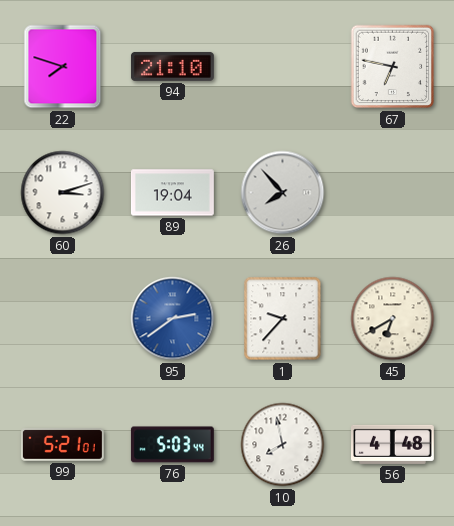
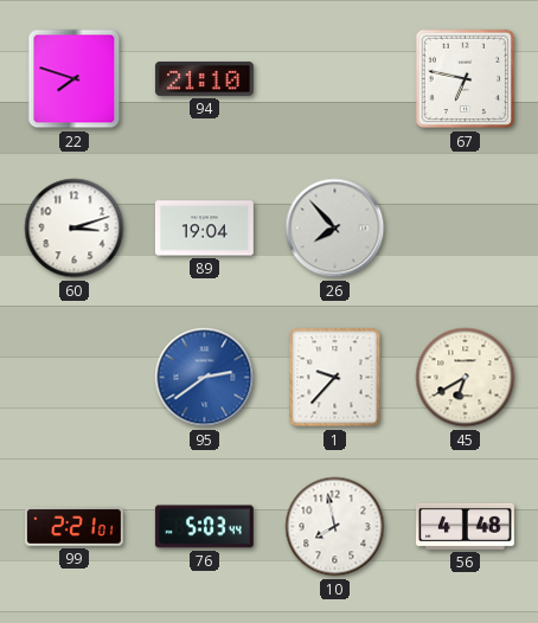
99: 5:21 -> 2:21
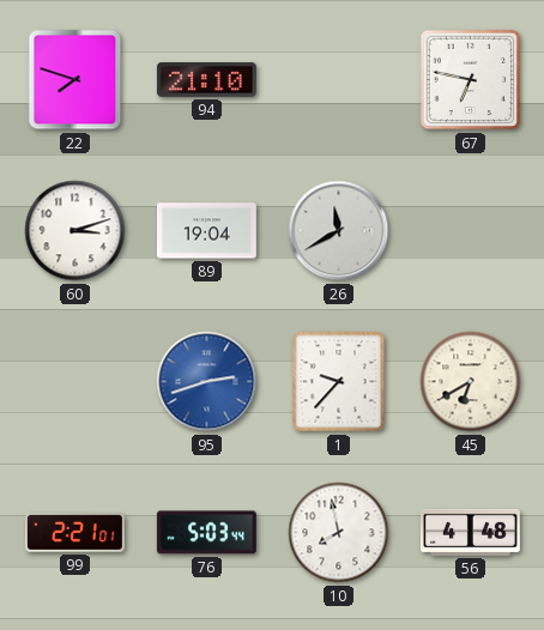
26: 7:53 -> 11:40
95: 2:39 -> 2:42
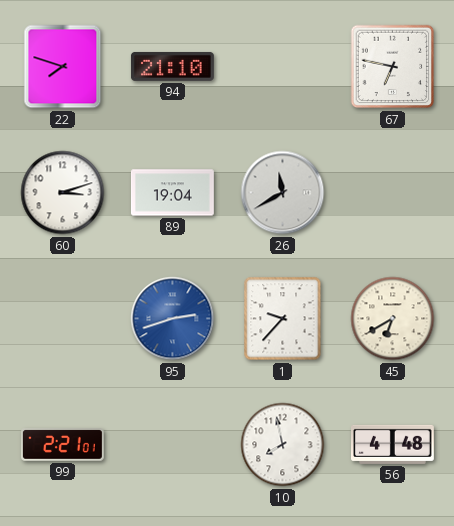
76: 5:03 -> none
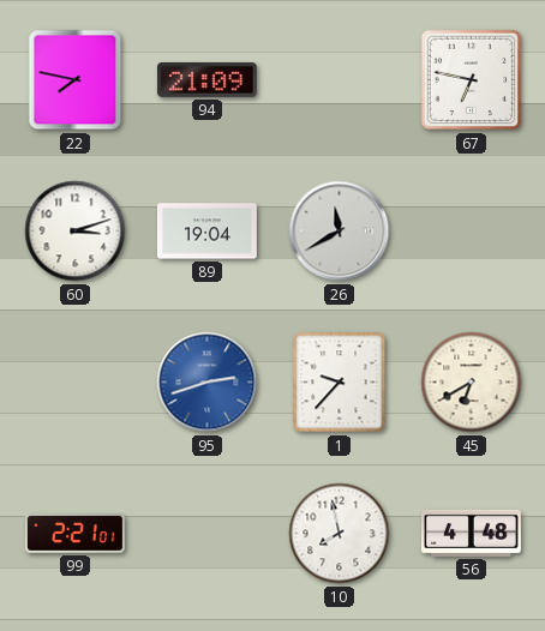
22: 7:48 -> 7:47
94: 21:10 -> 21:09
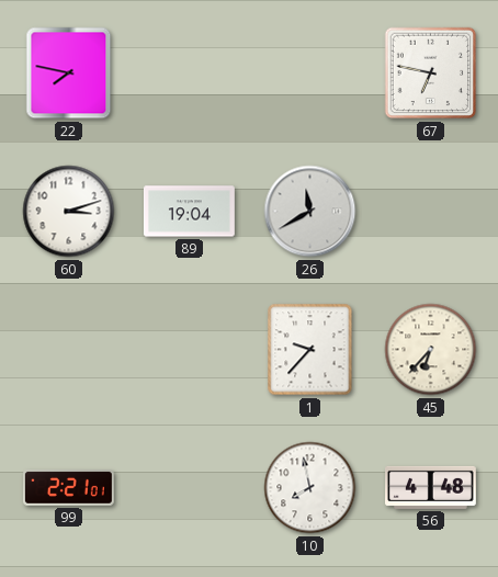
94: 21:09 -> none
95: 2:42 -> none
45: 6:40 -> 6:37
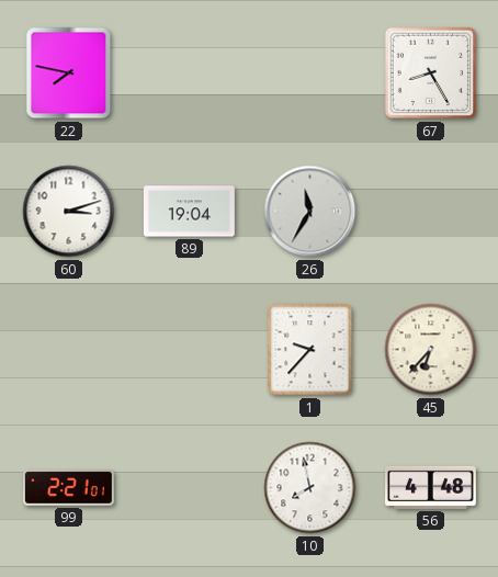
67: 6:47 -> 8:25
26: 11:40 -> 11:35
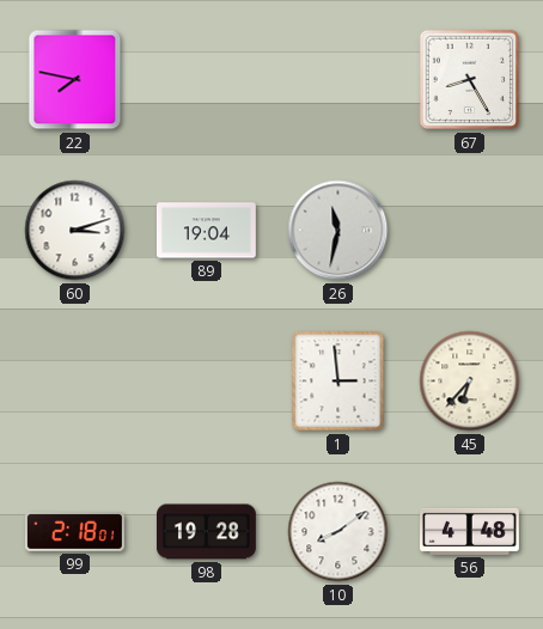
26: 11:35 -> 11:32
1: 9:37 -> 2:59
99: 2:21 -> 2:18
98: none -> 19:28
10: 7:58 -> 8:09
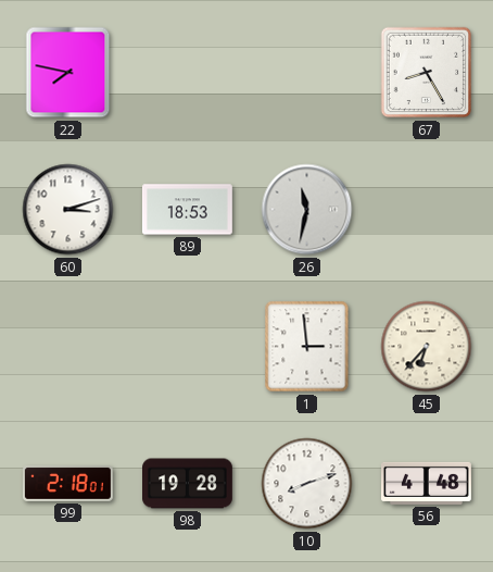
89: 19:04 -> 18:53
10: 8:09 -> 8:12
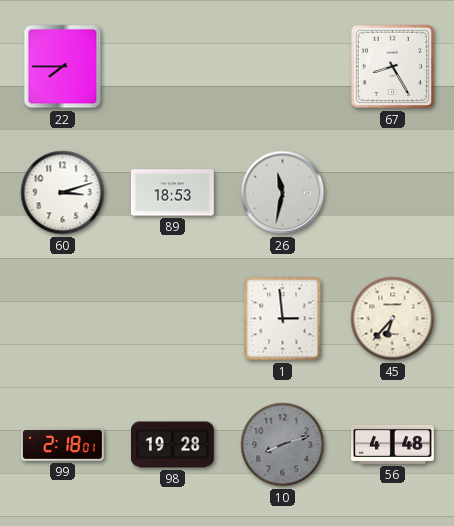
22: 7:47 -> 7:45
10 dial: white -> grey
